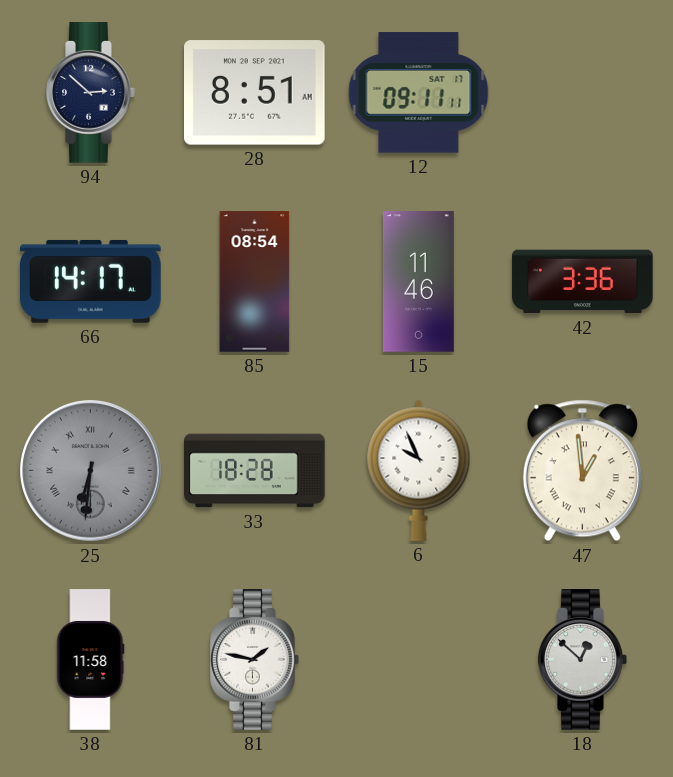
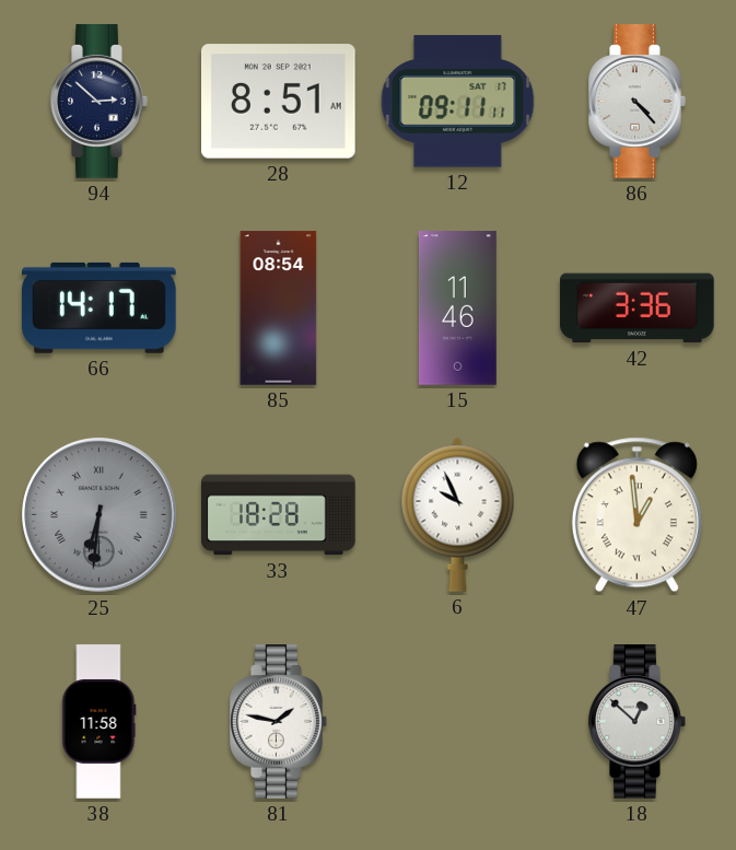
86: none -> 4:23
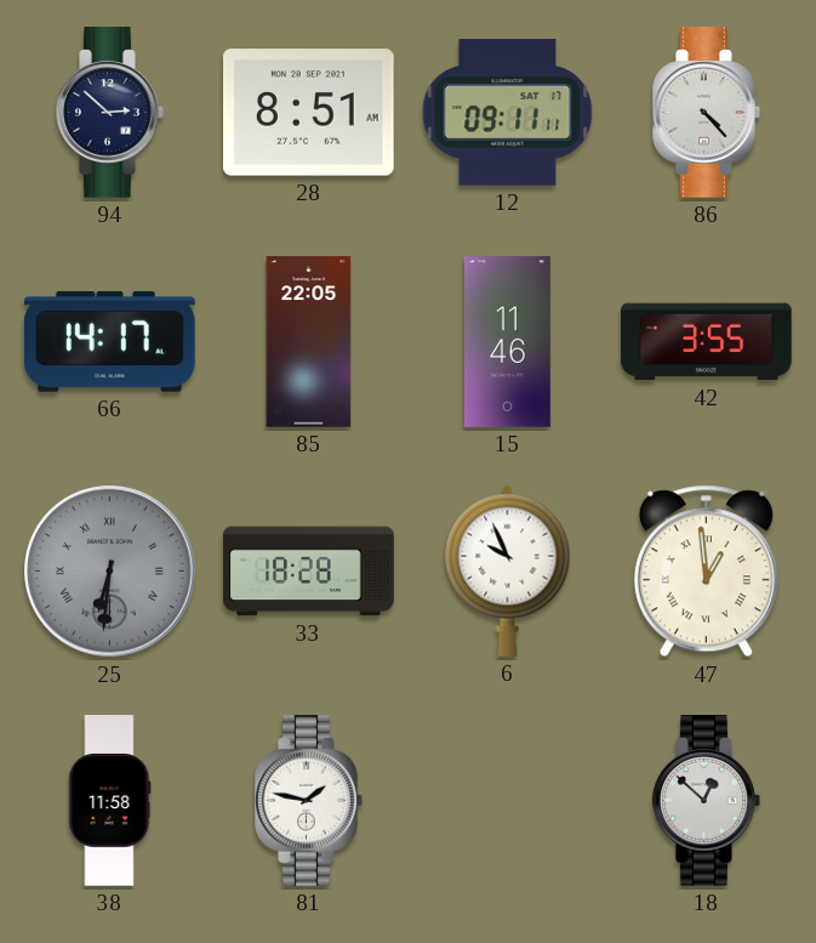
85: 08:54 -> 22:05
42: 3:36 -> 3:55
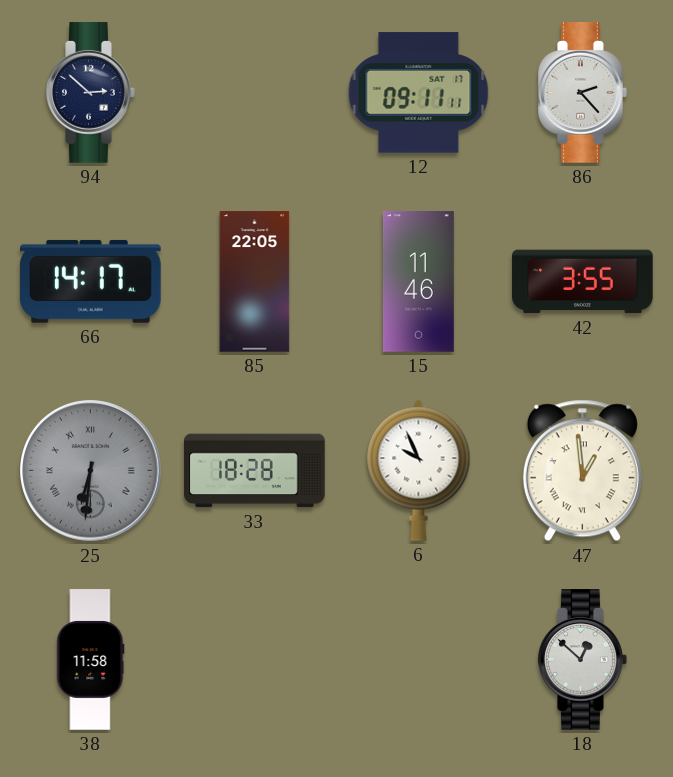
28: 8:51 -> none
86: 4:23 -> 2:23
81: 1:47 -> none
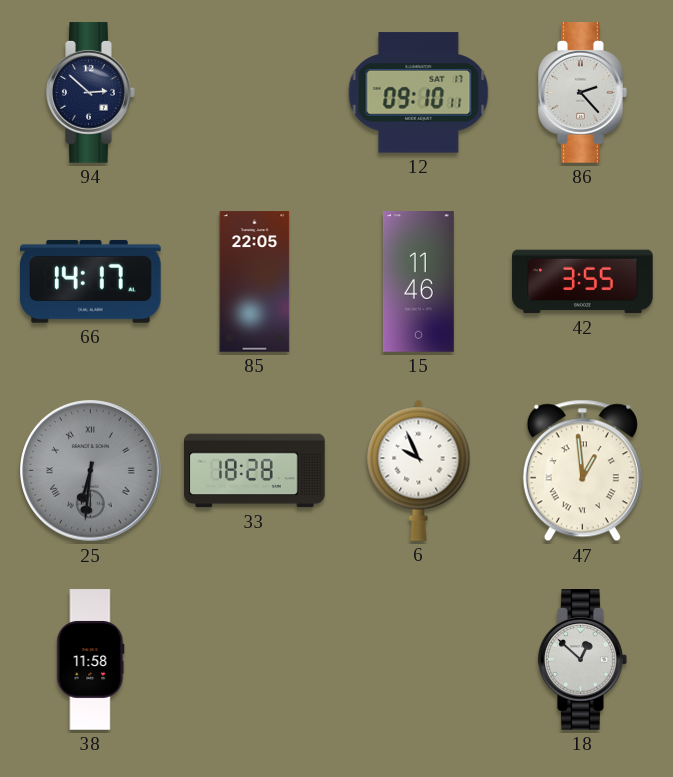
12: 09:11 -> 09:10
